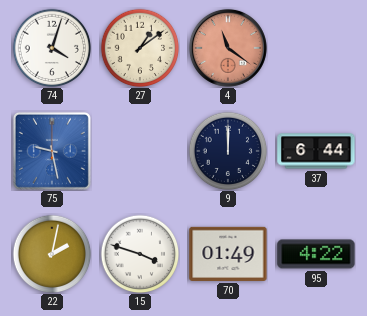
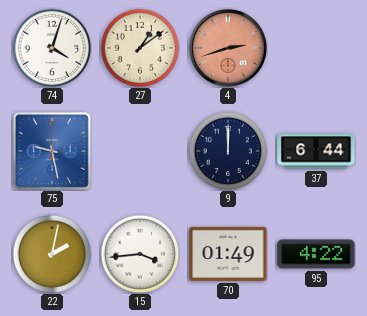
4: 11:21 -> 2:42
15: 3:48 -> 3:44
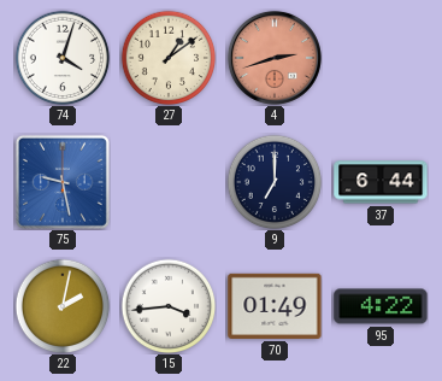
9: 12:00 -> 7:00
